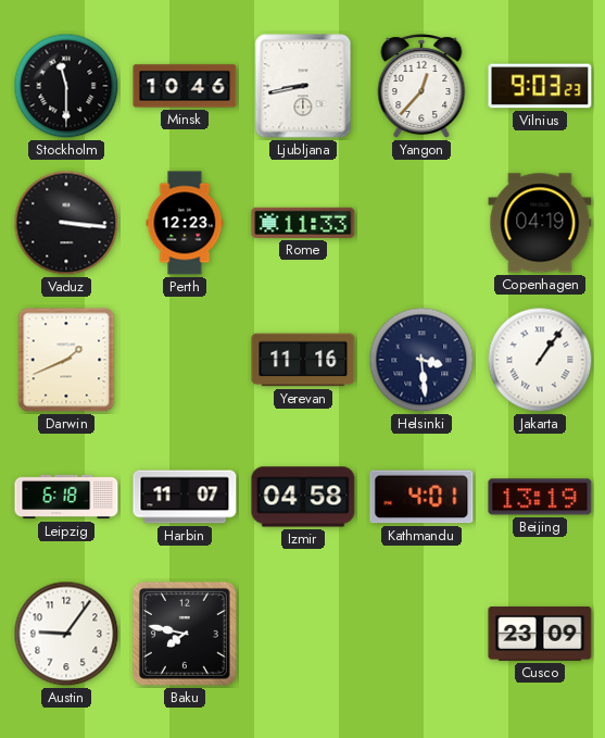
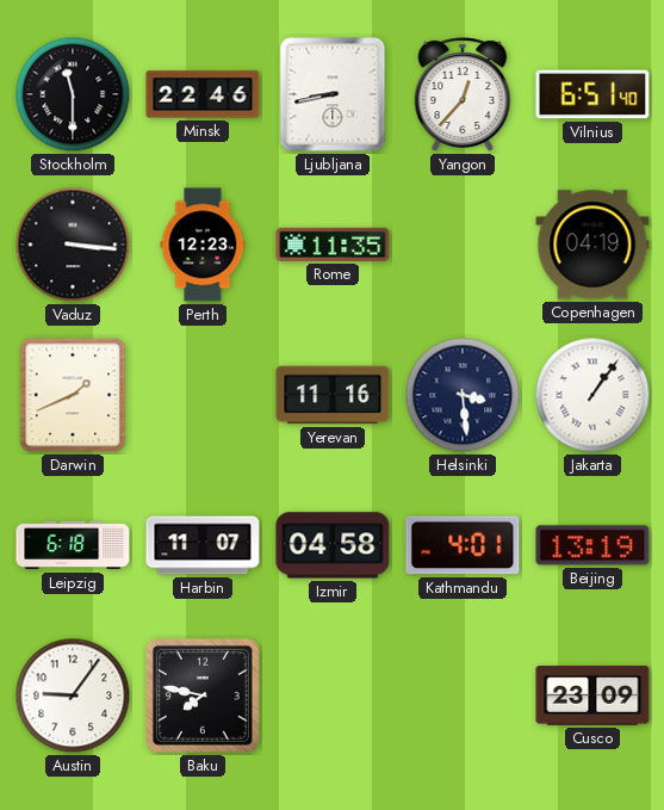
Minsk: 10:46 -> 22:46
Vilnius: 9:03 -> 6:51
Rome: 11:33 -> 11:35
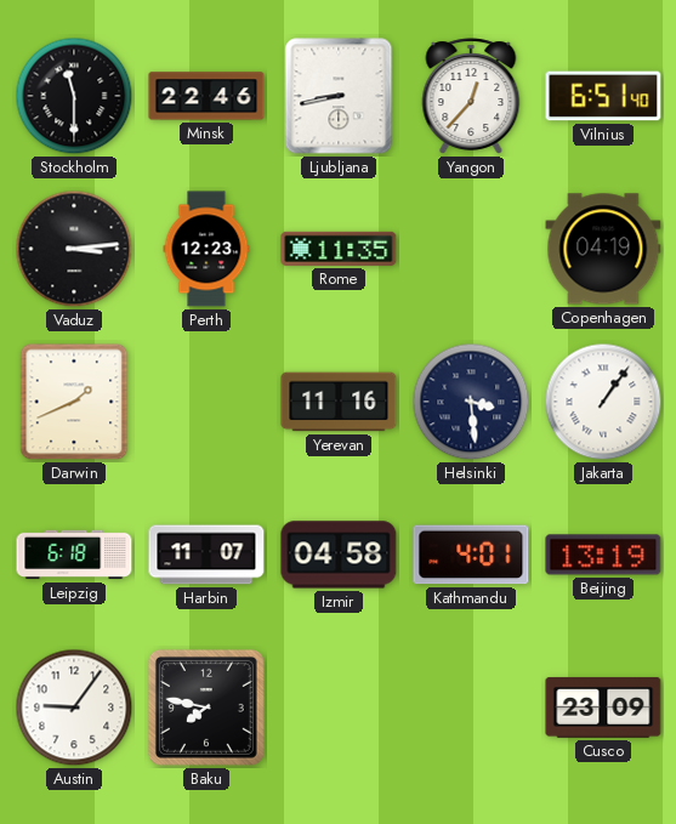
Vaduz: 3:16 -> 3:14
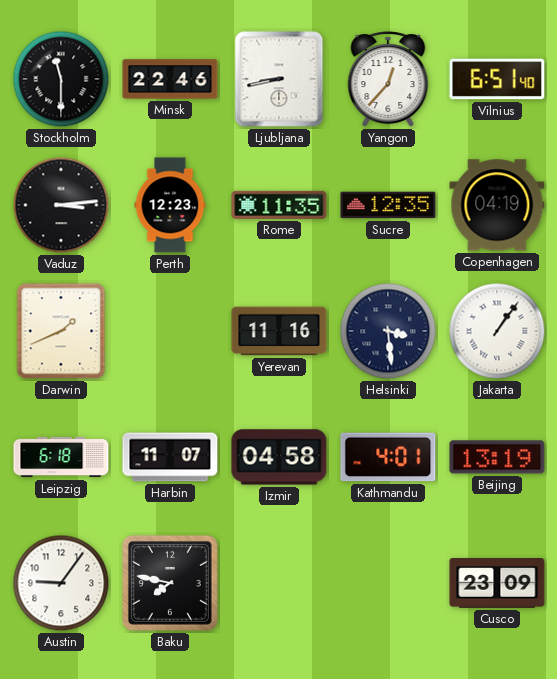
Sucre: none -> 12:35
